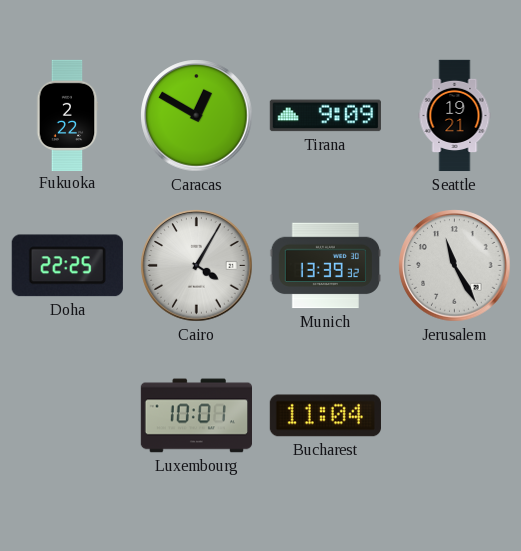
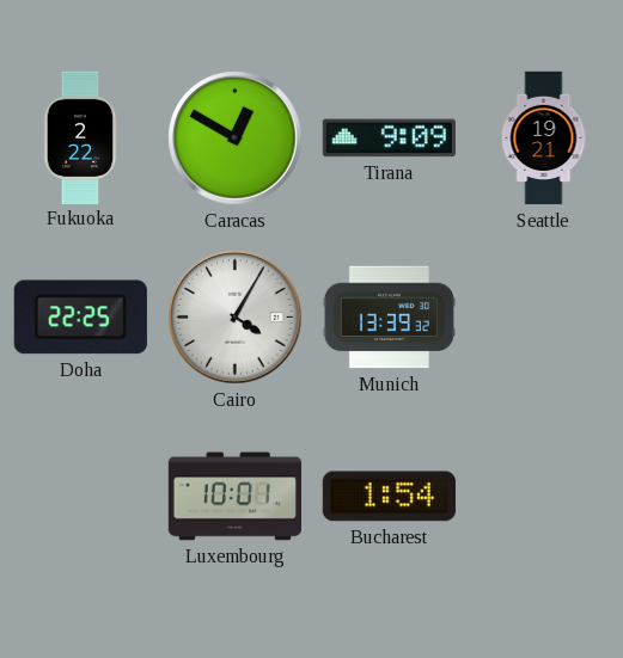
Jerusalem: 11:25 -> none
Bucharest: 11:04 -> 1:54
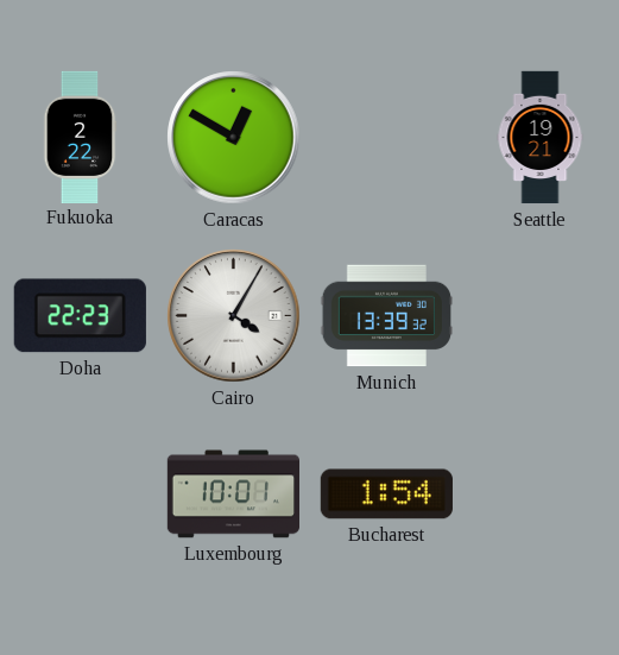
Tirana: 9:09 -> none
Doha: 22:25 -> 22:23
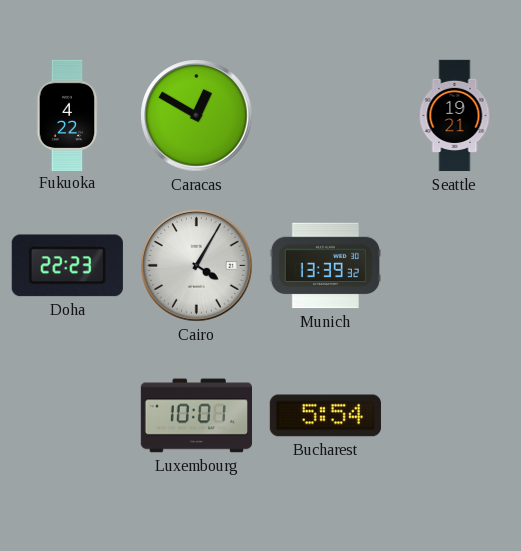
Fukuoka: 2:22 -> 4:22
Bucharest: 1:54 -> 5:54
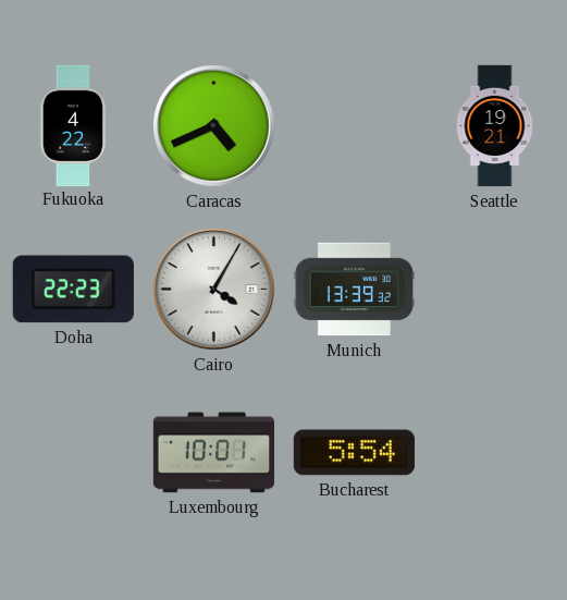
Caracas: 12:50 -> 4:41
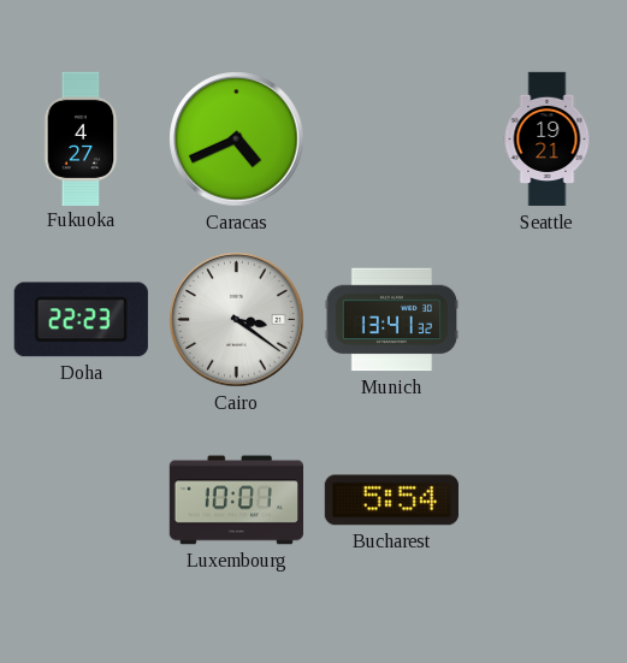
Fukuoka: 4:22 -> 4:27
Cairo: 4:05 -> 3:21
Munich: 13:39 -> 13:41
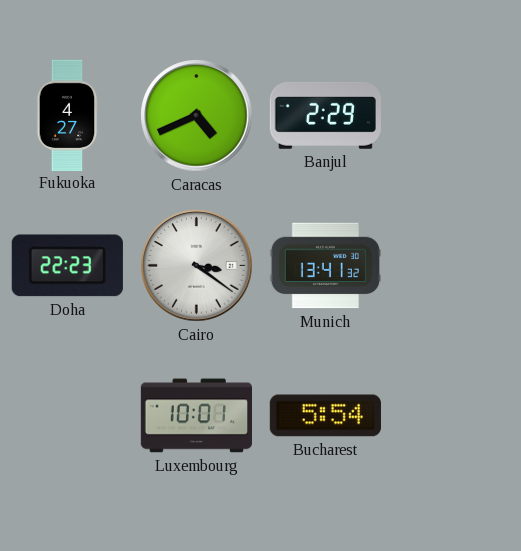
Banjul: none -> 2:29
Seattle: 19:21 -> none
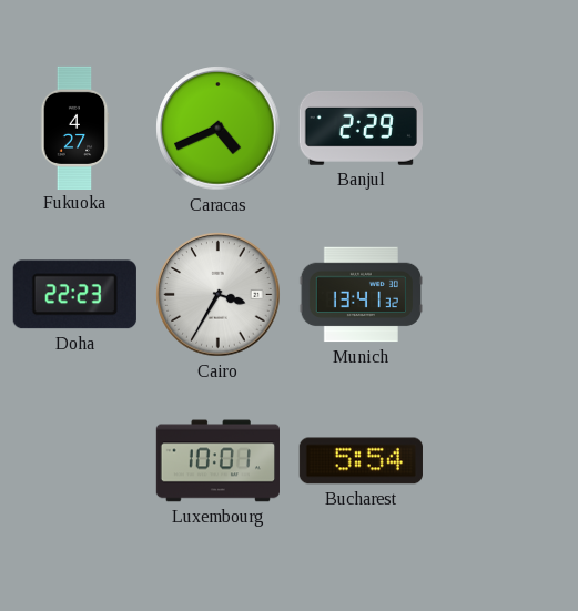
Cairo: 3:21 -> 3:35
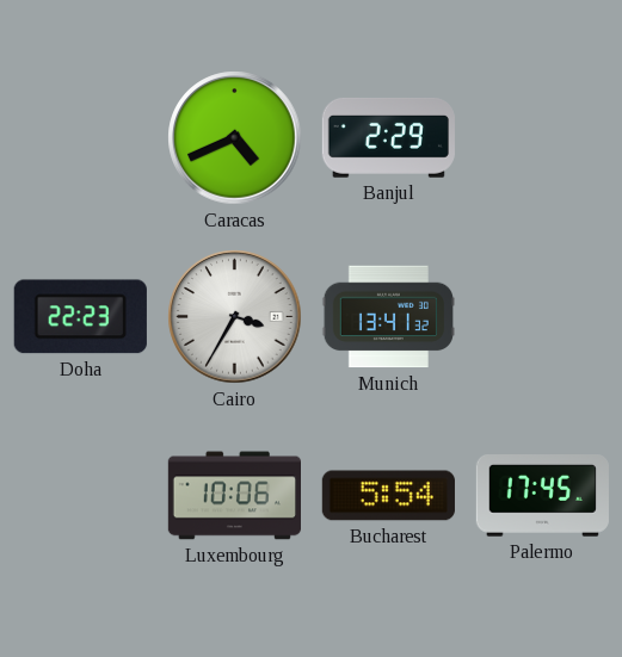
Fukuoka: 4:27 -> none
Luxembourg: 10:01 -> 10:06
Palermo: none -> 17:45
